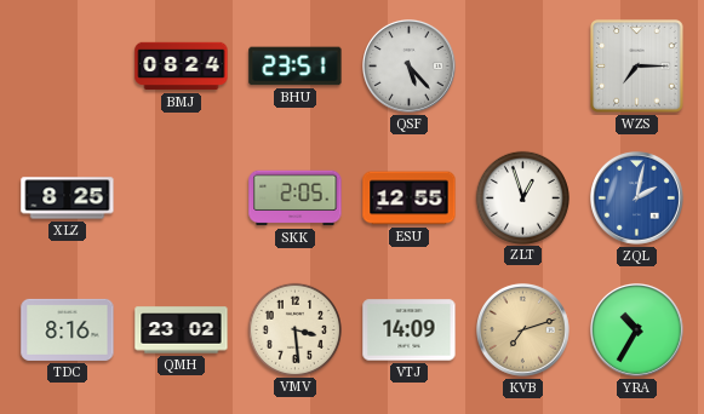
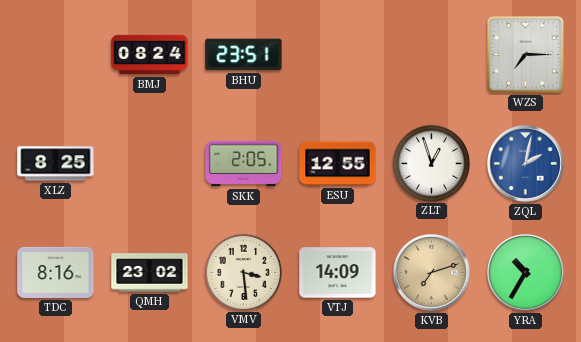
QSF: 5:23 -> none
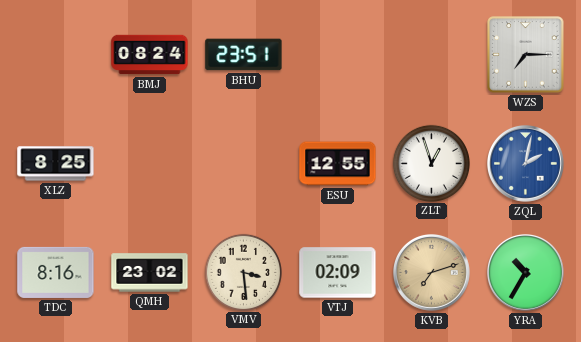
SKK: 2:05 -> none
VTJ: 14:09 -> 02:09
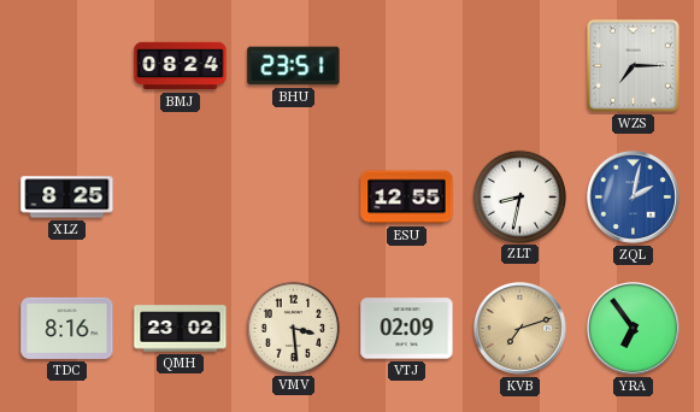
ZLT: 12:57 -> 8:32
YRA: 10:35 -> 6:54
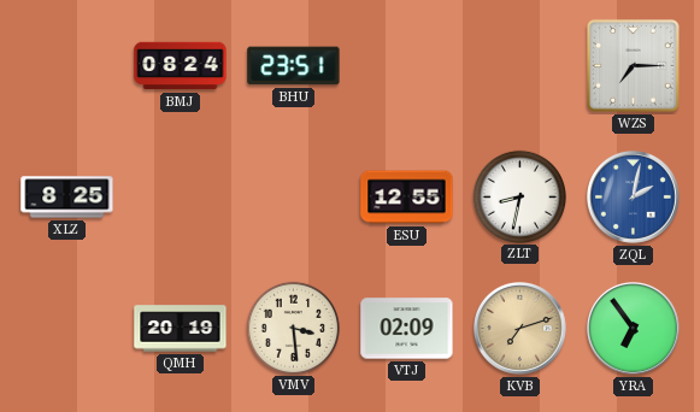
TDC: 8:16 -> none
QMH: 23:02 -> 20:19
